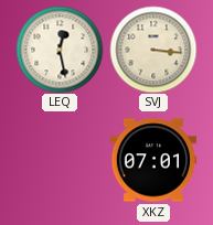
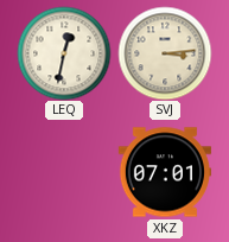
LEQ: 12:28 -> 12:32
SVJ: 3:16 -> 3:14
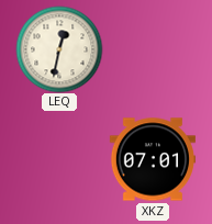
SVJ: 3:14 -> none
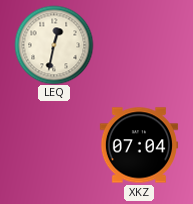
XKZ: 07:01 -> 07:04
